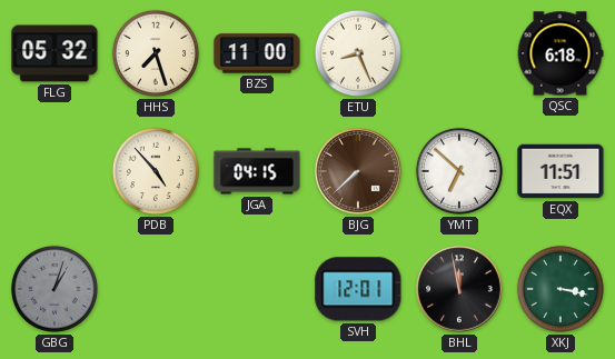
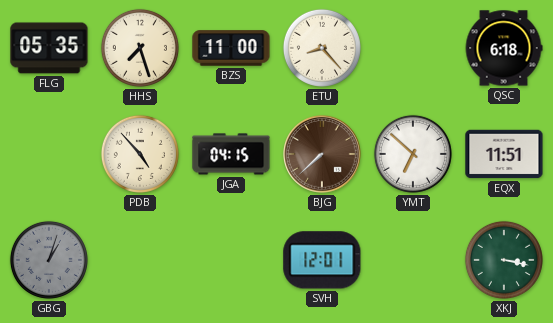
FLG: 05:32 -> 05:35
ETU: 8:26 -> 8:23
BHL: 11:58 -> none
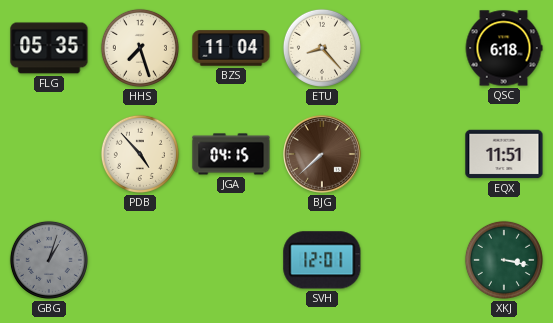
BZS: 11:00 -> 11:04
YMT: 6:52 -> none
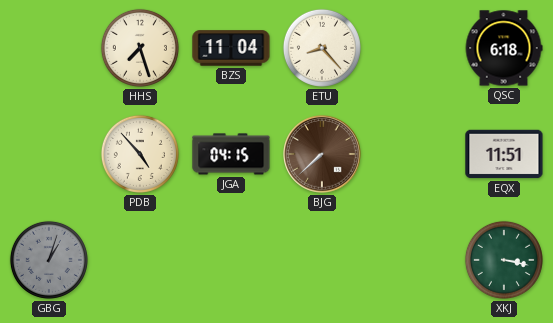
FLG: 05:35 -> none
SVH: 12:01 -> none
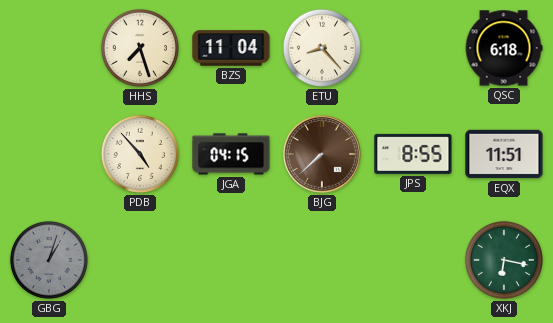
JPS: none -> 8:55
XKJ: 3:17 -> 6:17
